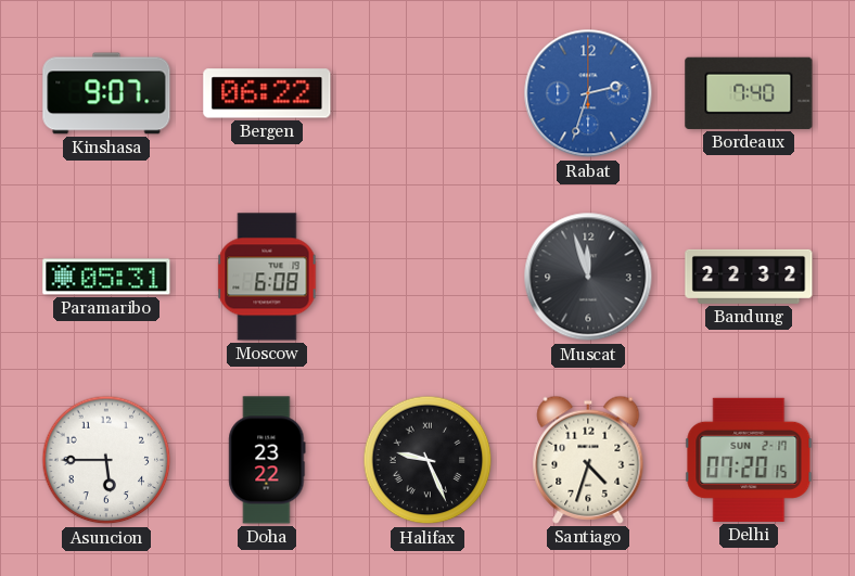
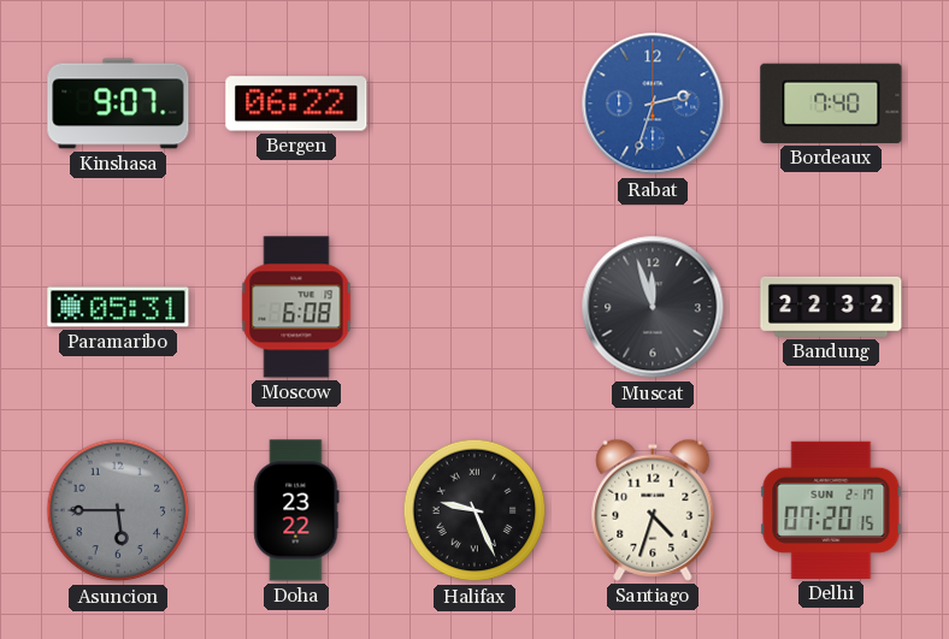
Asuncion dial: white -> grey
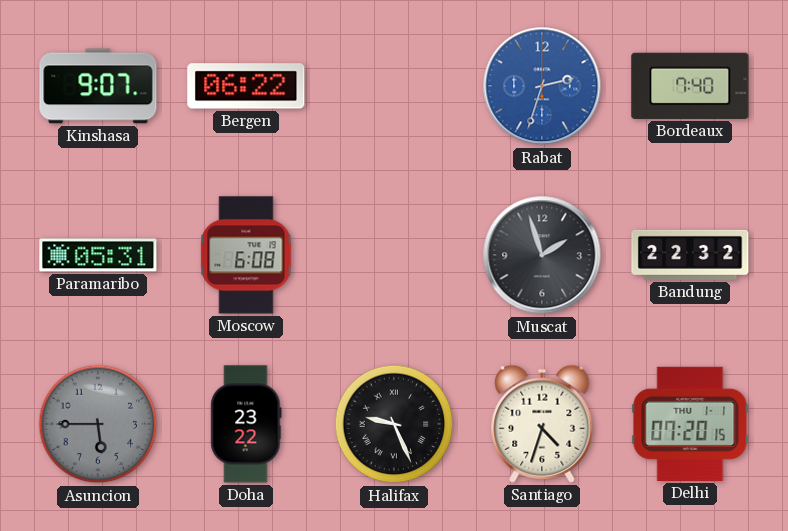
Muscat: 11:57 -> 1:57
Delhi date: SUN 2-17 -> THU 1-1
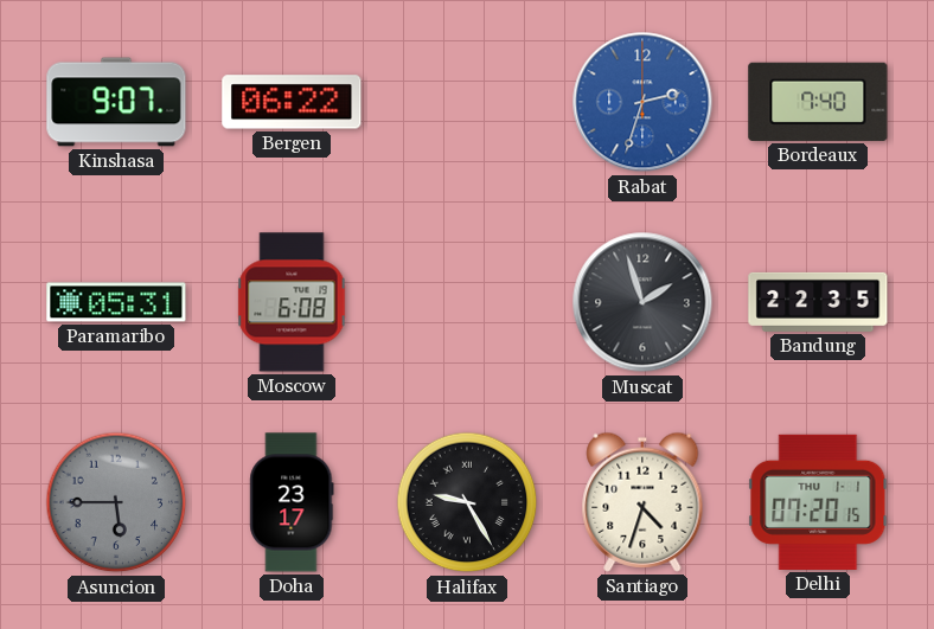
Bandung: 22:32 -> 22:35
Doha: 23:22 -> 23:17
Halifax: 9:26 -> 9:25
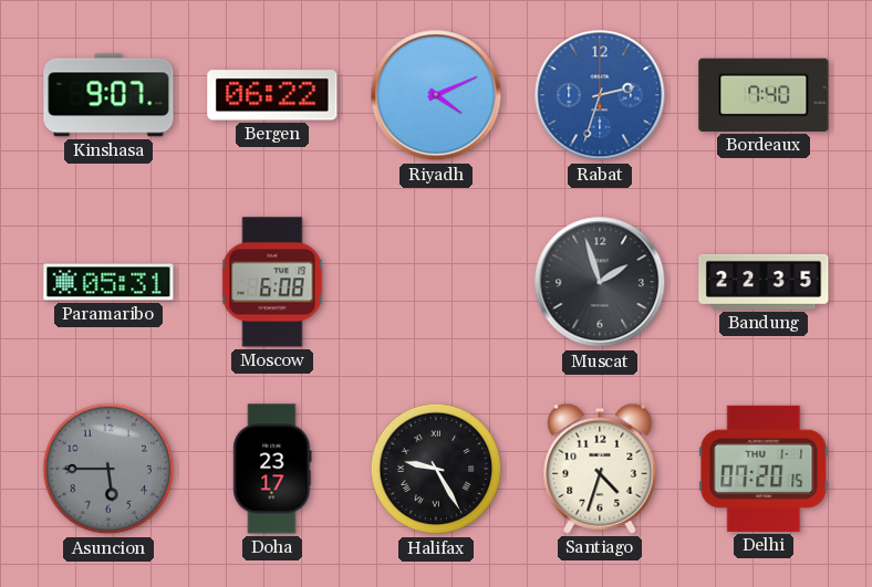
Riyadh: none -> 4:11
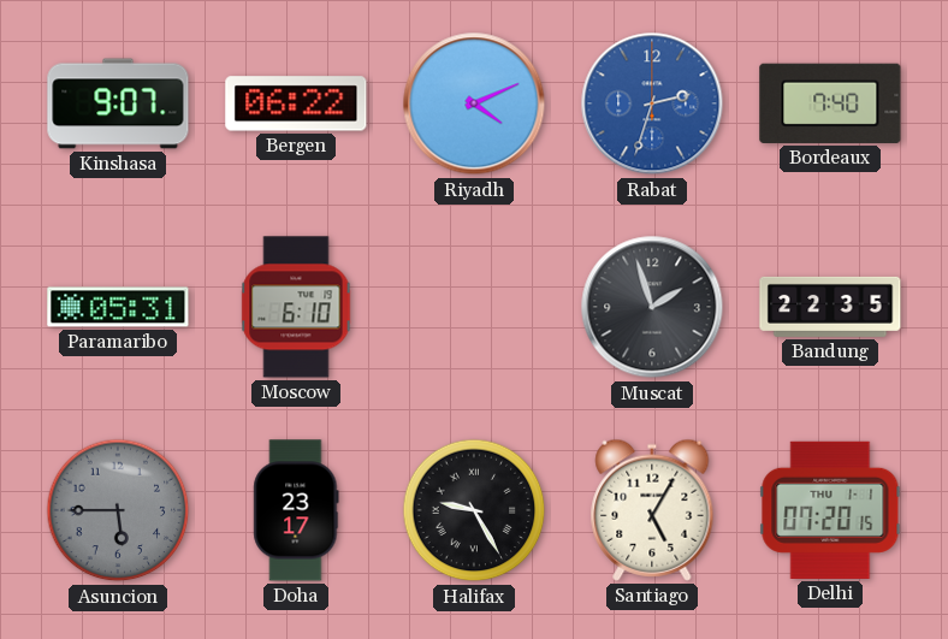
Moscow: 6:08 -> 6:10
Santiago: 4:33 -> 5:05
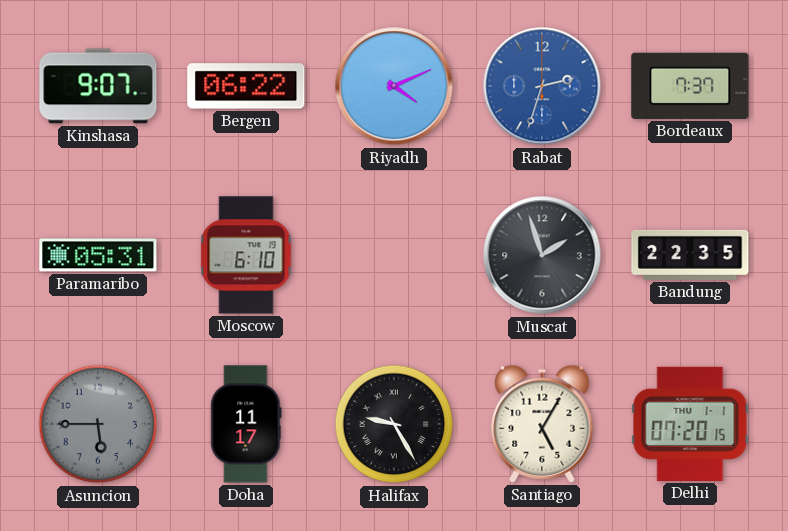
Bordeaux: 7:40 -> 7:37
Doha: 23:17 -> 11:17
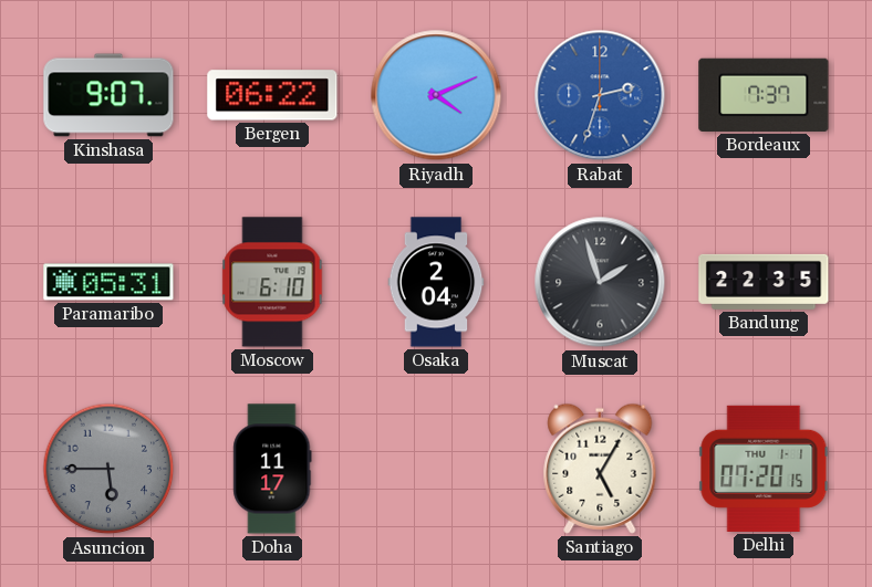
Osaka: none -> 2:04
Halifax: 9:25 -> none
